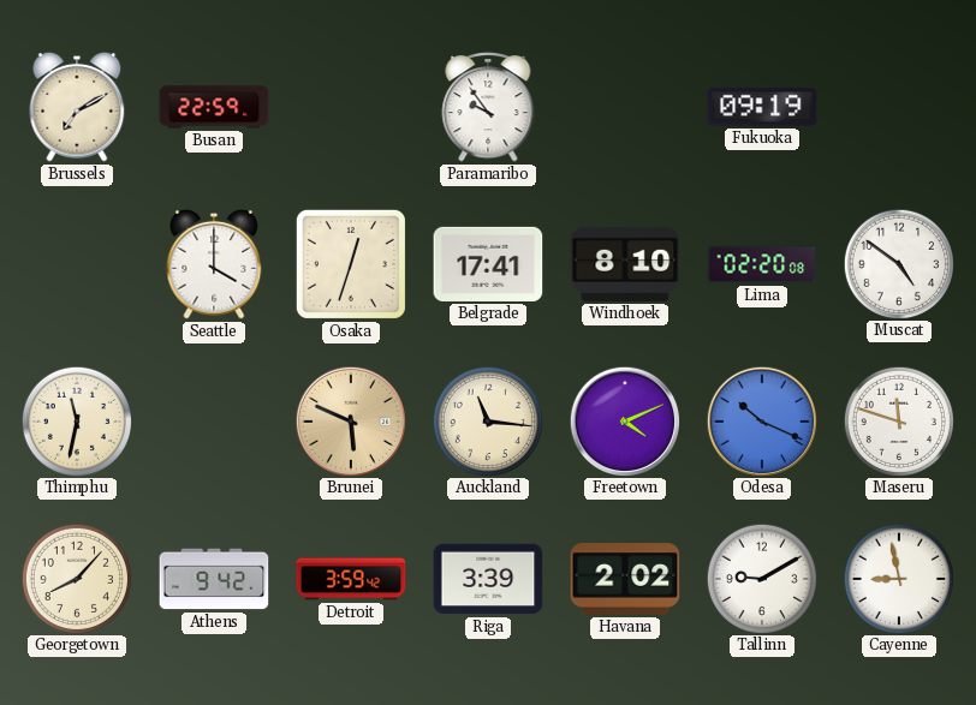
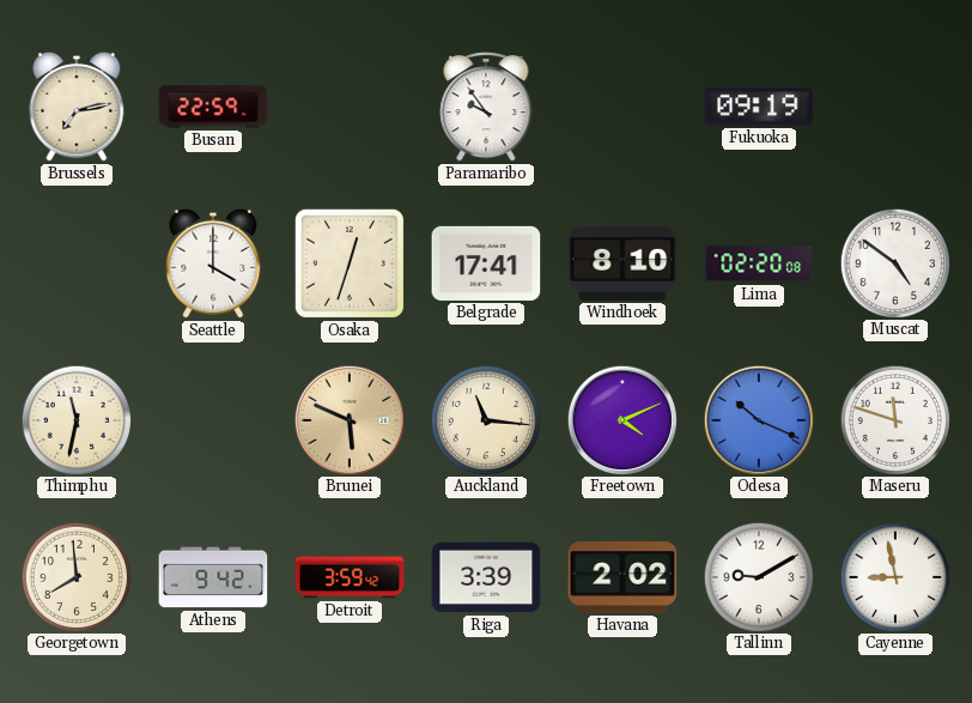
Brussels: 7:10 -> 7:13
Georgetown: 8:07 -> 7:59
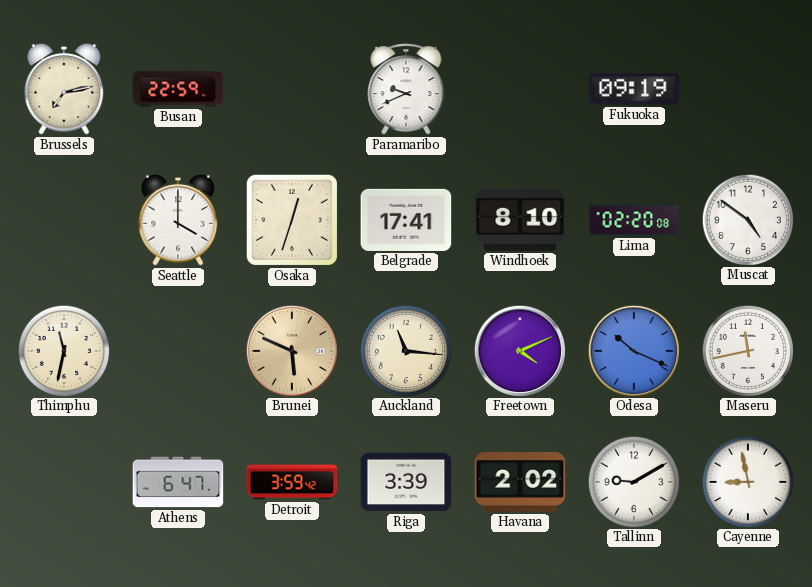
Paramaribo: 9:54 -> 9:41
Maseru: 11:48 -> 11:43
Georgetown: 7:59 -> none
Athens: 9:42 -> 6:47
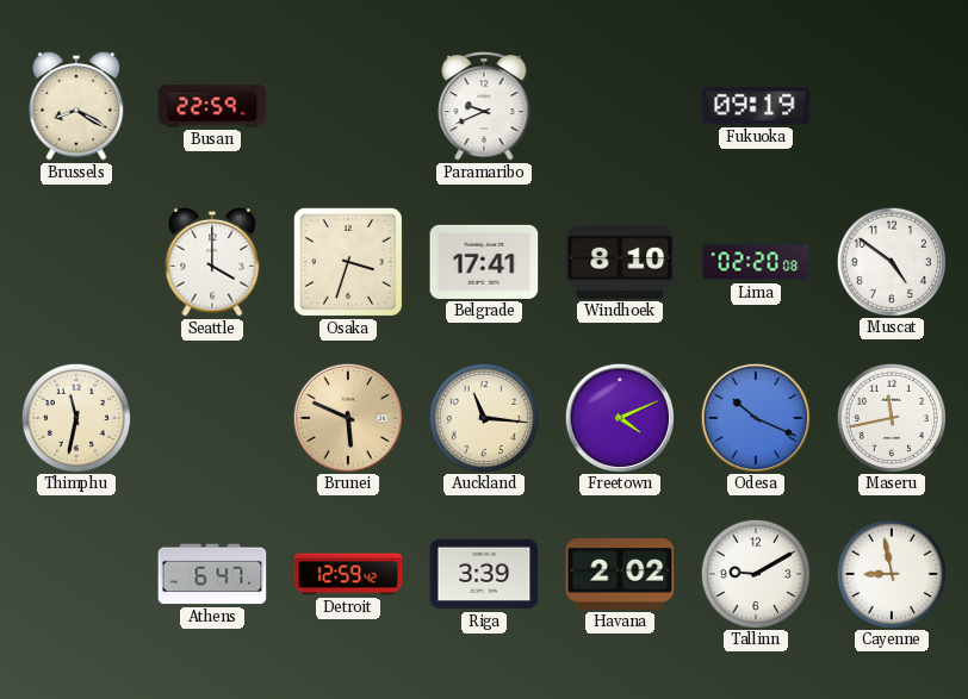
Brussels: 7:13 -> 8:20
Osaka: 12:33 -> 3:33
Detroit: 3:59 -> 12:59
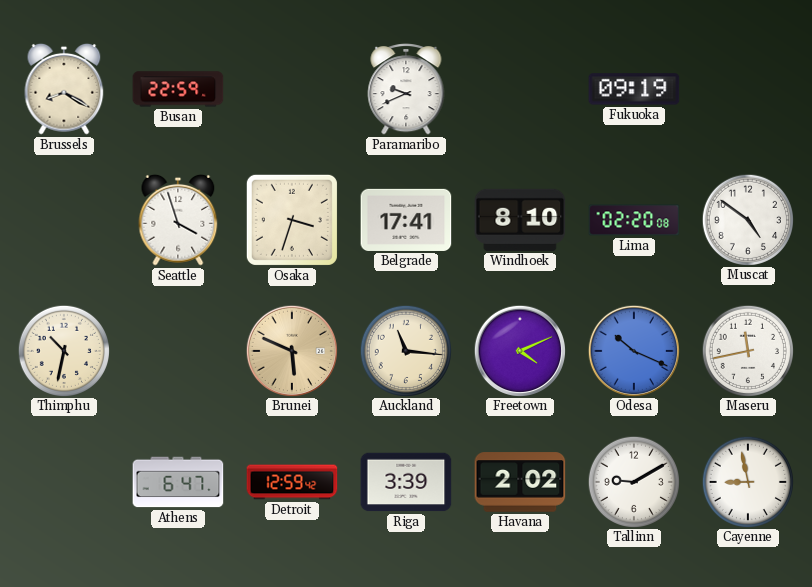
Seattle: 4:00 -> 3:57
Thimphu: 11:32 -> 10:32
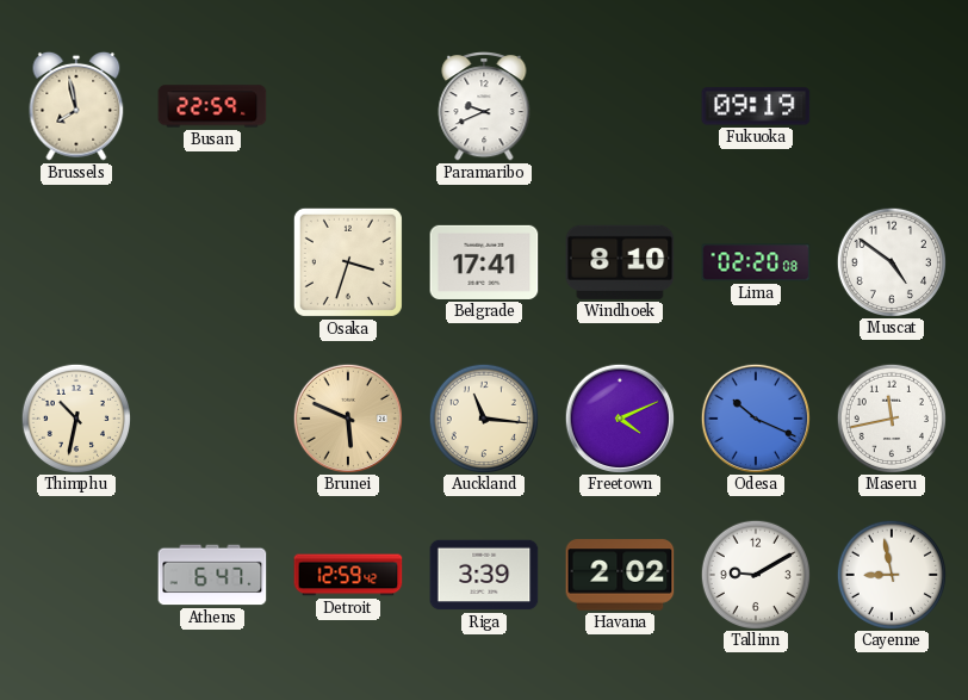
Brussels: 8:20 -> 7:58
Seattle: 3:57 -> none
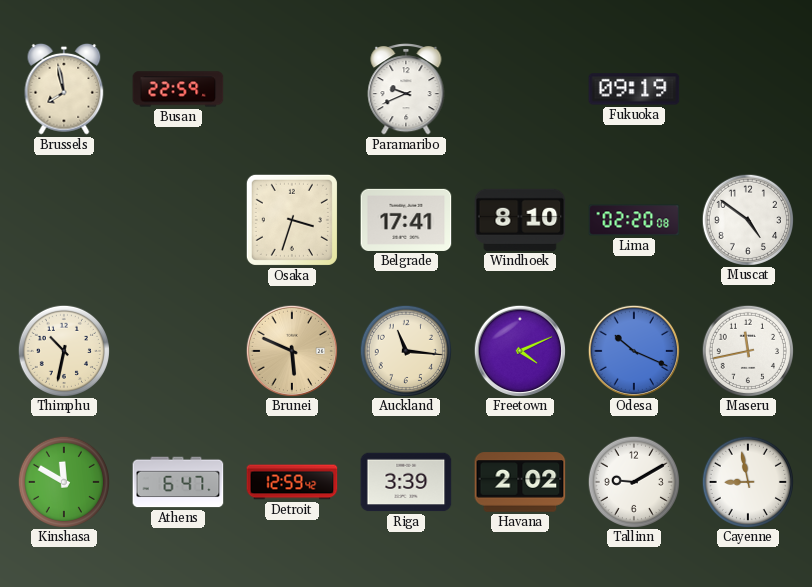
Kinshasa: none -> 11:50
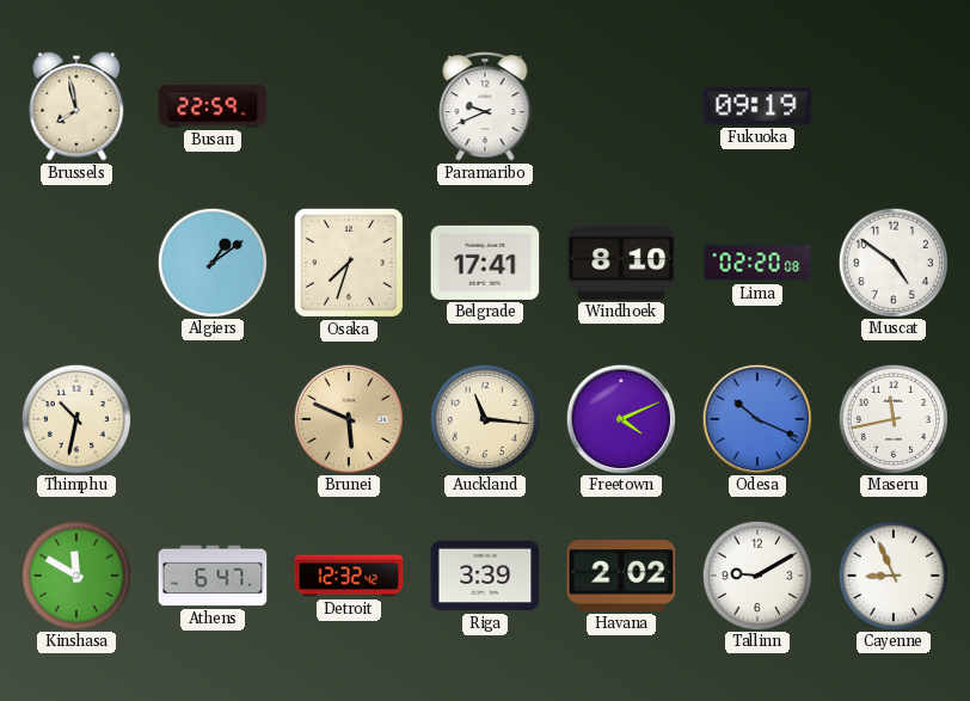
Algiers: none -> 1:09
Osaka: 3:33 -> 7:33
Detroit: 12:59 -> 12:32
Cayenne: 8:58 -> 8:56
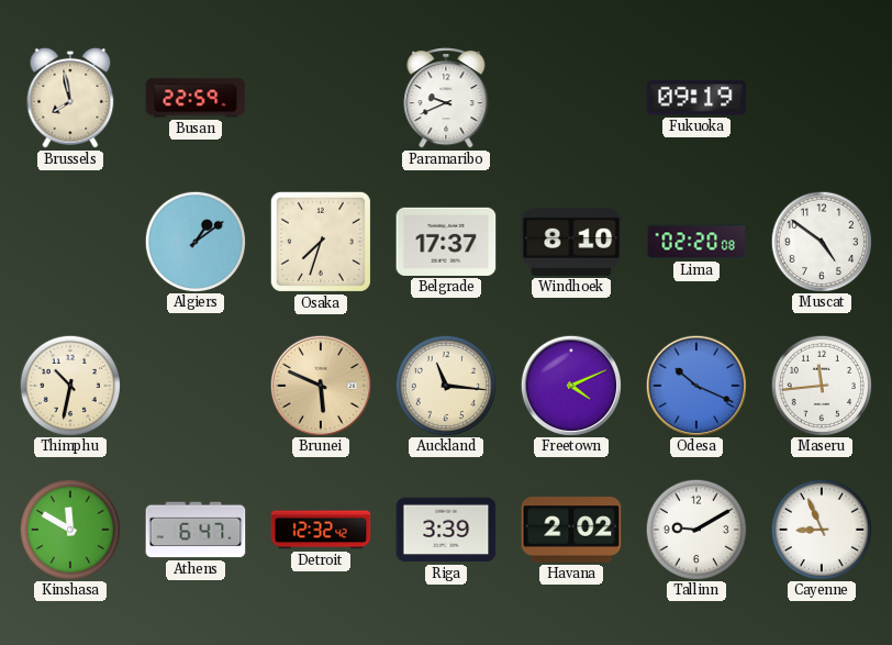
Belgrade: 17:41 -> 17:37
Maseru: 11:43 -> 11:44
